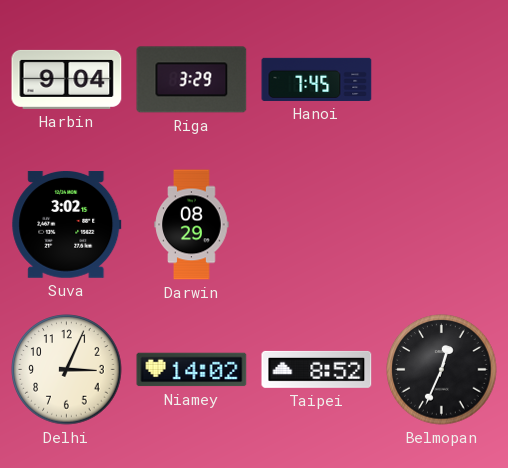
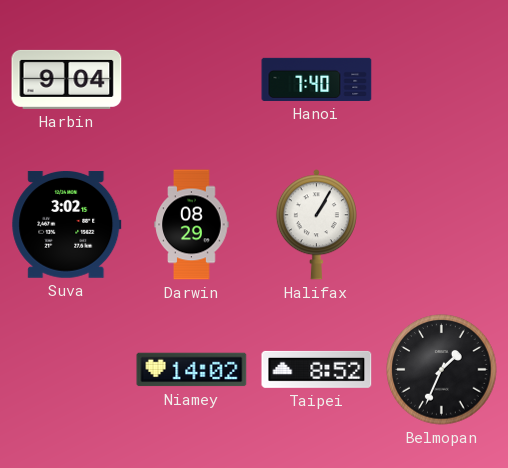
Riga: 3:29 -> none
Hanoi: 7:45 -> 7:40
Halifax: none -> 1:05
Delhi: 3:04 -> none
Belmopan: 12:34 -> 1:34
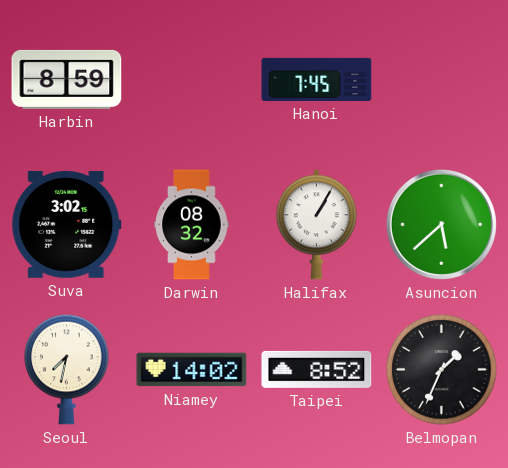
Harbin: 9:04 -> 8:59
Hanoi: 7:40 -> 7:45
Darwin: 08:29 -> 08:32
Asuncion: none -> 5:38
Seoul: none -> 7:32
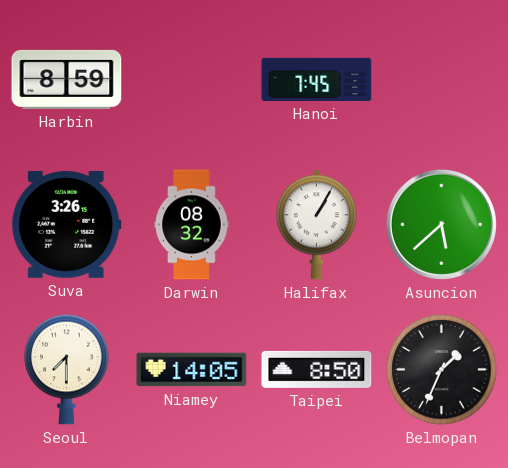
Suva: 3:02 -> 3:26
Seoul: 7:32 -> 7:30
Niamey: 14:02 -> 14:05
Taipei: 8:52 -> 8:50
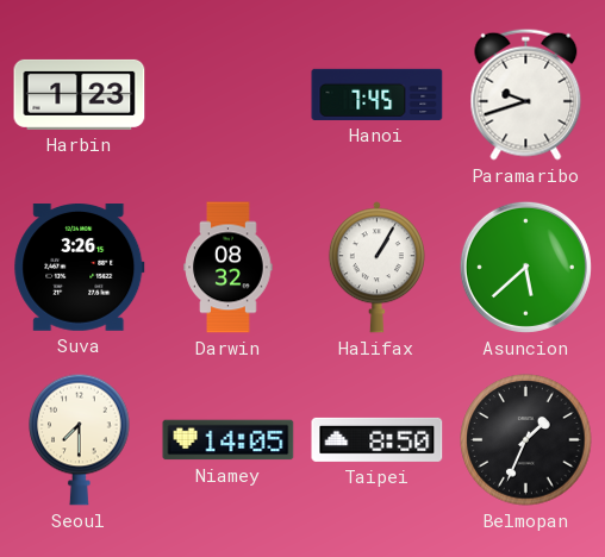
Harbin: 8:59 -> 1:23
Paramaribo: none -> 9:42
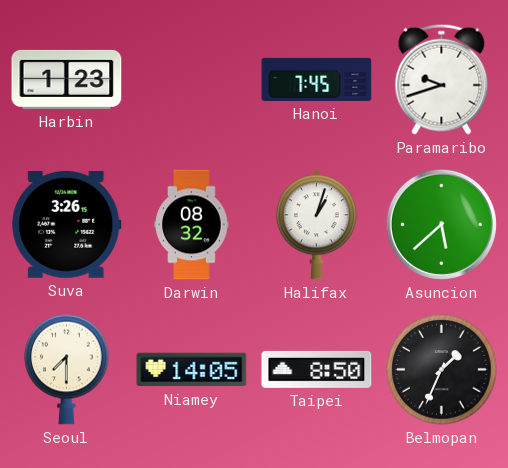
Halifax: 1:05 -> 1:03
